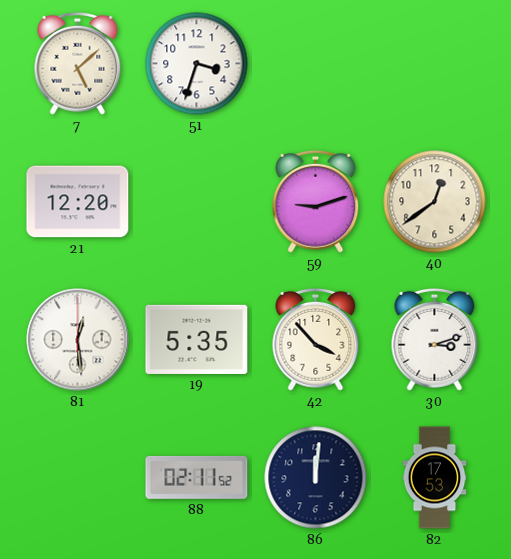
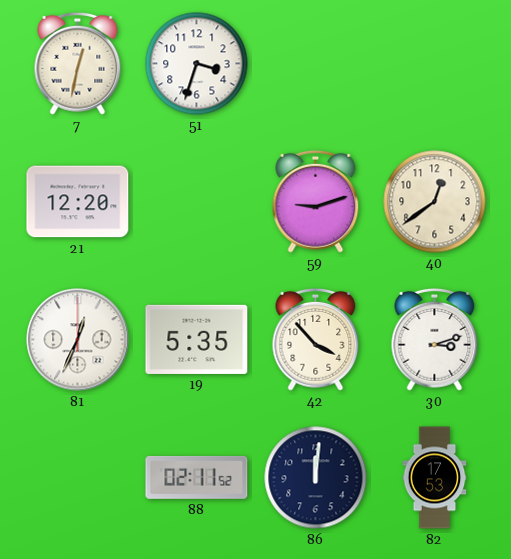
7: 5:08 -> 12:32
81: 12:29 -> 12:34
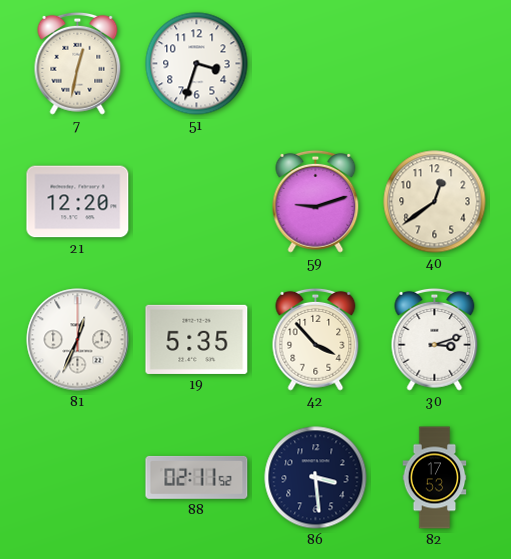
86: 12:01 -> 3:29
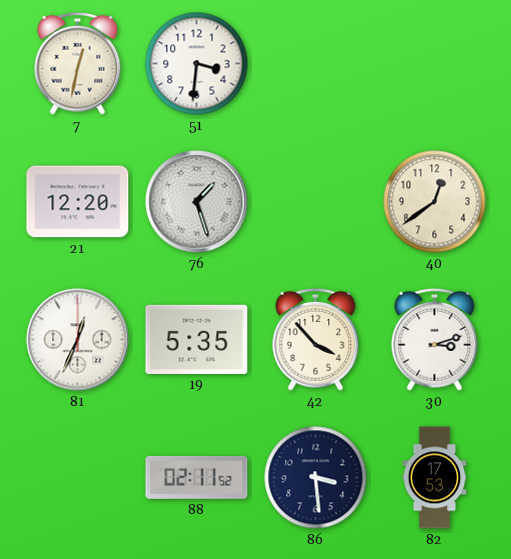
51: 3:33 -> 3:31
76: none -> 1:27
59: 9:12 -> none
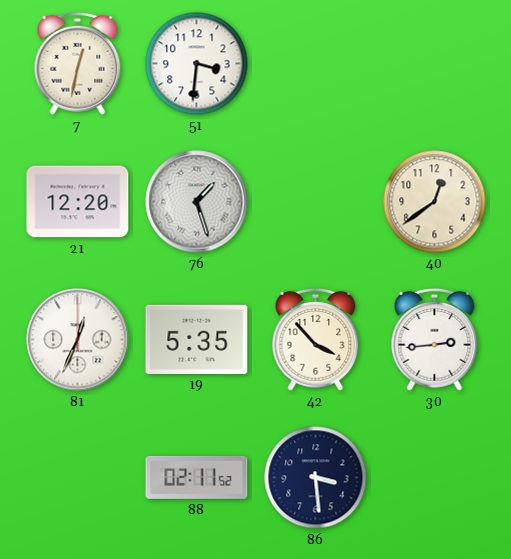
30: 3:12 -> 2:44
82: 17:53 -> none
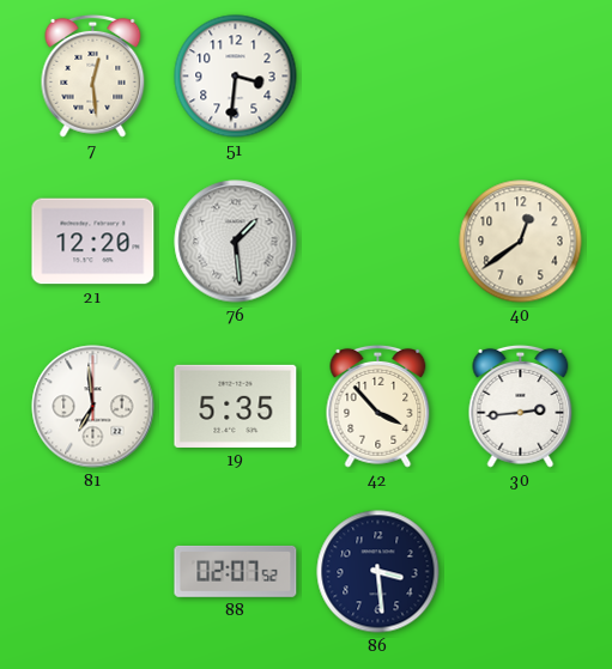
7: 12:32 -> 12:29
76: 1:27 -> 1:29
81: 12:34 -> 6:59
88: 02:11 -> 02:07
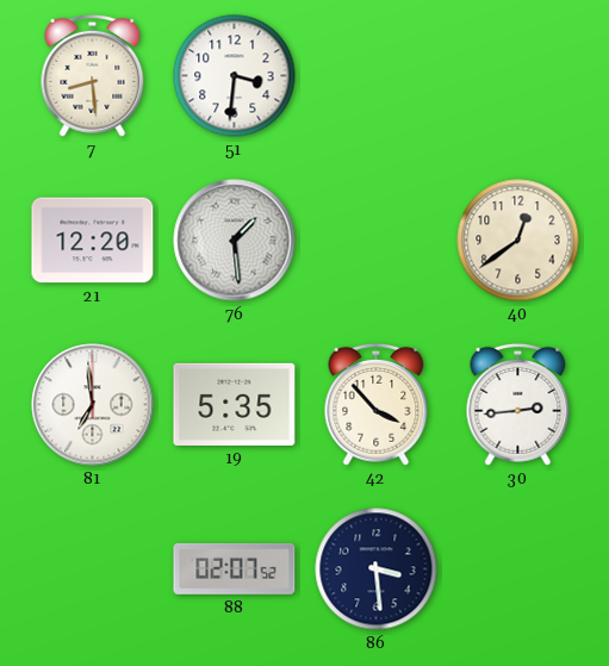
7: 12:29 -> 8:29
